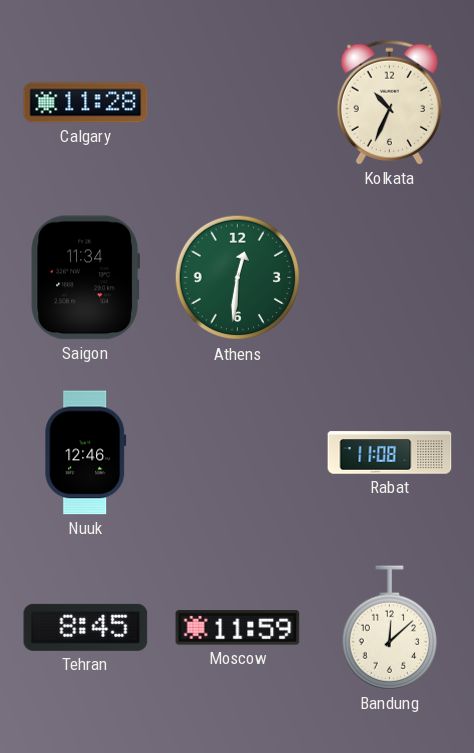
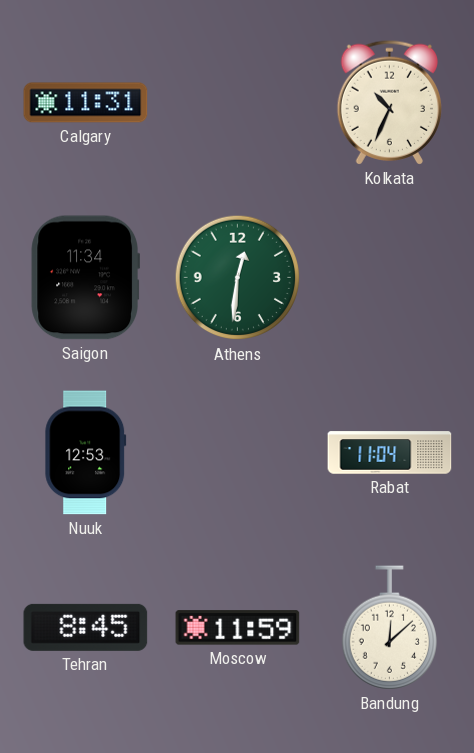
Calgary: 11:28 -> 11:31
Nuuk: 12:46 -> 12:53
Rabat: 11:08 -> 11:04
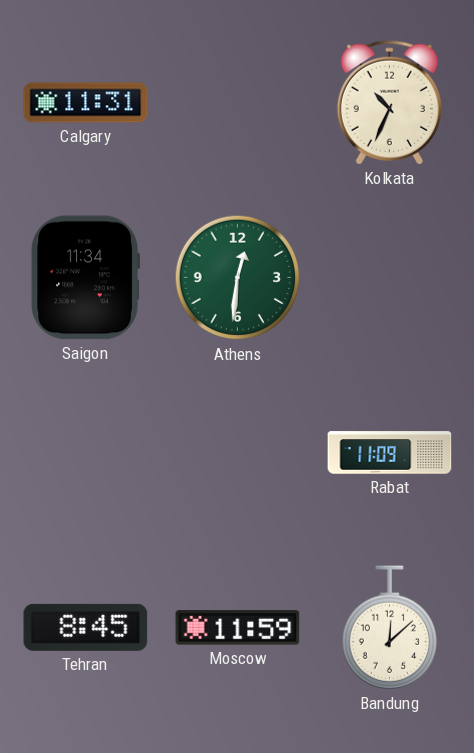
Nuuk: 12:53 -> none
Rabat: 11:04 -> 11:09
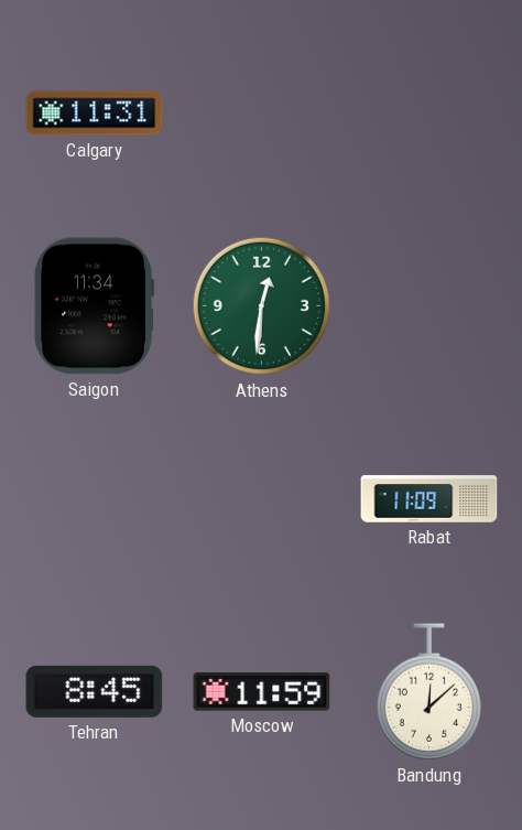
Kolkata: 10:34 -> none
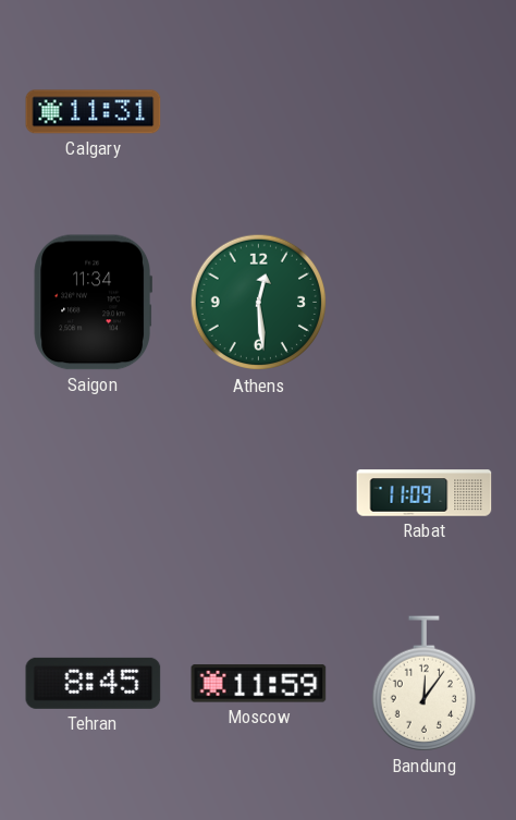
Athens: 12:31 -> 12:29
Bandung: 12:08 -> 12:06
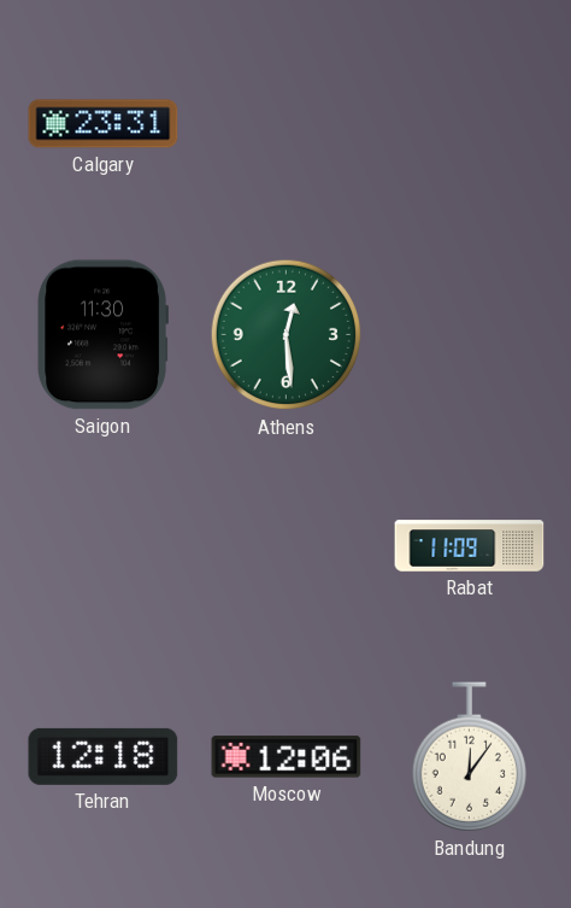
Calgary: 11:31 -> 23:31
Saigon: 11:34 -> 11:30
Tehran: 8:45 -> 12:18
Moscow: 11:59 -> 12:06
